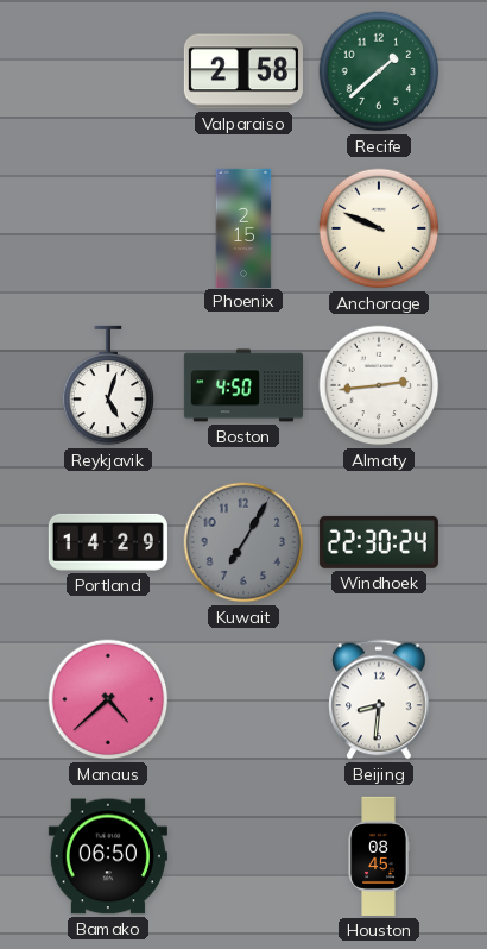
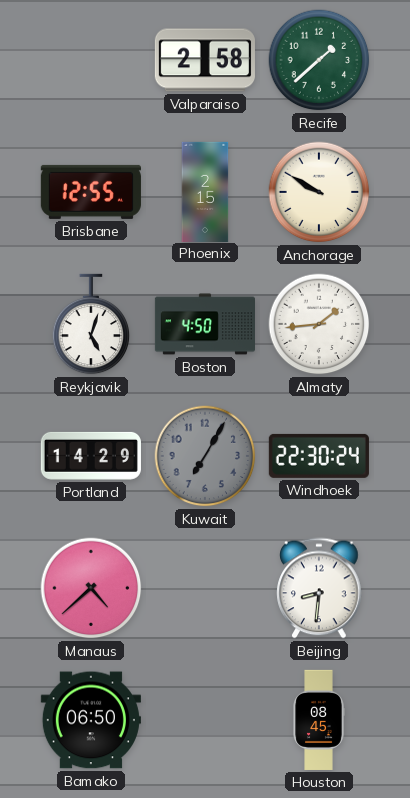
Brisbane: none -> 12:55
Anchorage: 9:49 -> 9:50
Almaty: 2:44 -> 1:44
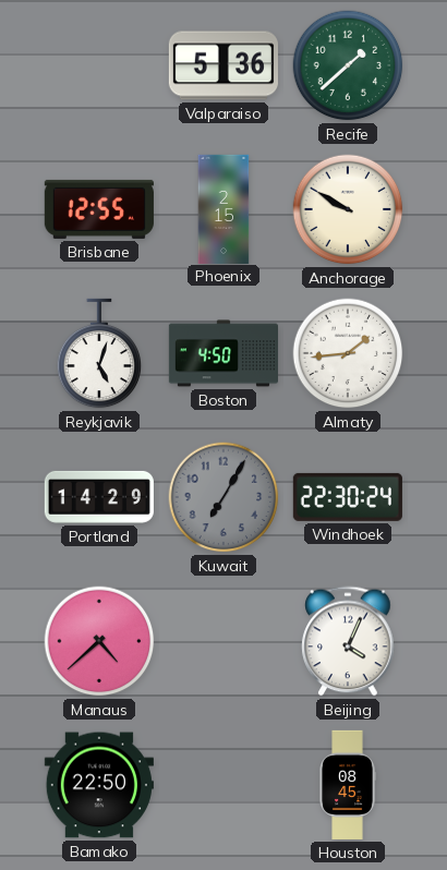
Valparaiso: 2:58 -> 5:36
Beijing: 8:31 -> 4:04
Bamako: 06:50 -> 22:50
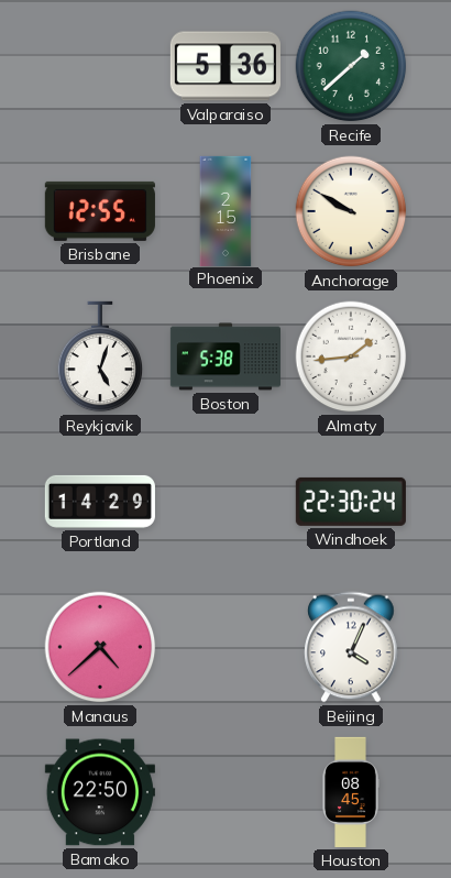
Boston: 4:50 -> 5:38
Kuwait: 7:05 -> none
